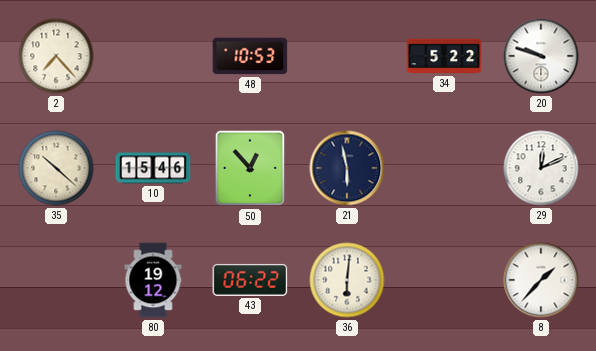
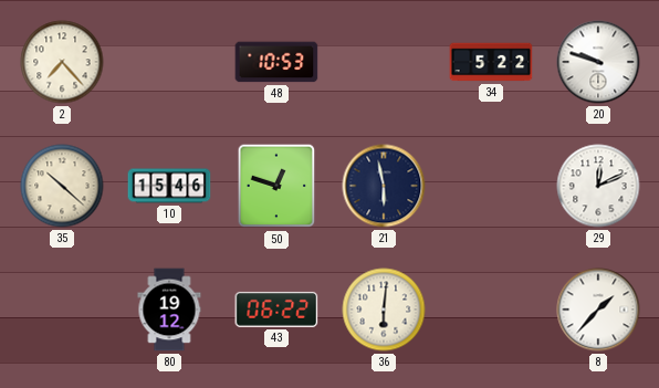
50: 12:53 -> 12:48
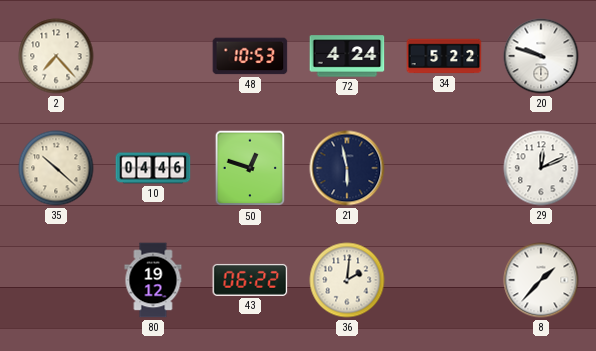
72: none -> 4:24
10: 15:46 -> 04:46
36: 6:01 -> 2:01
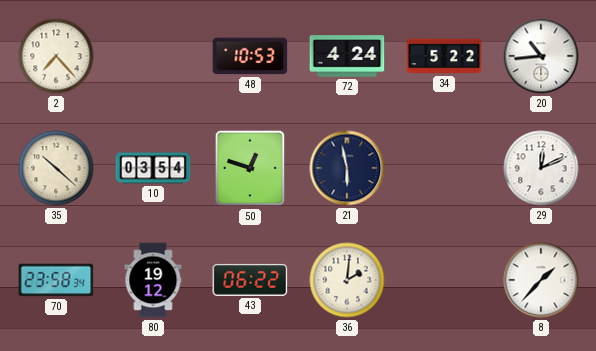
20: 9:48 -> 10:44
10: 04:46 -> 03:54
70: none -> 23:58
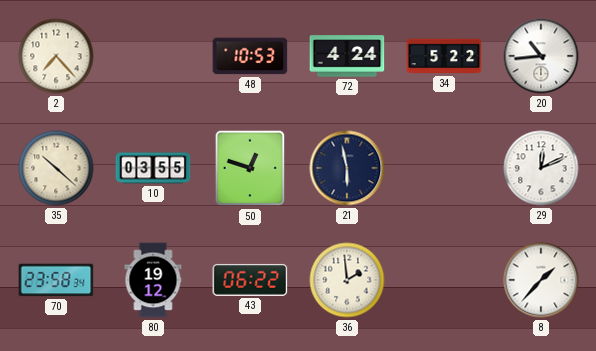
10: 03:54 -> 03:55
36: 2:01 -> 1:59
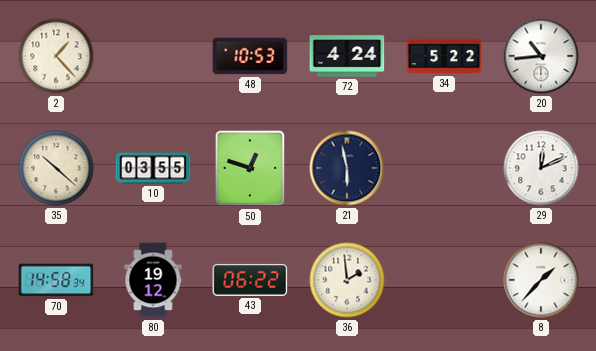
2: 7:23 -> 1:23
70: 23:58 -> 14:58
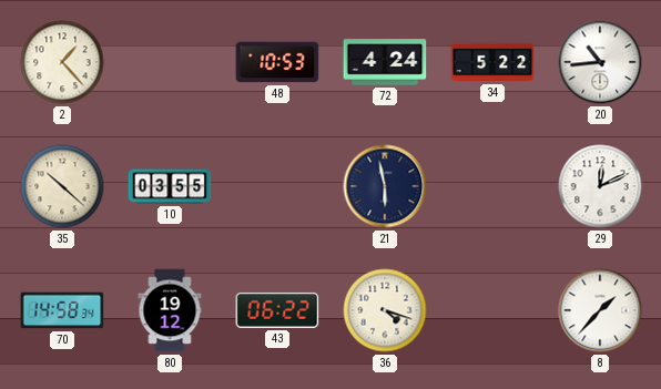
50: 12:48 -> none
36: 1:59 -> 4:18
